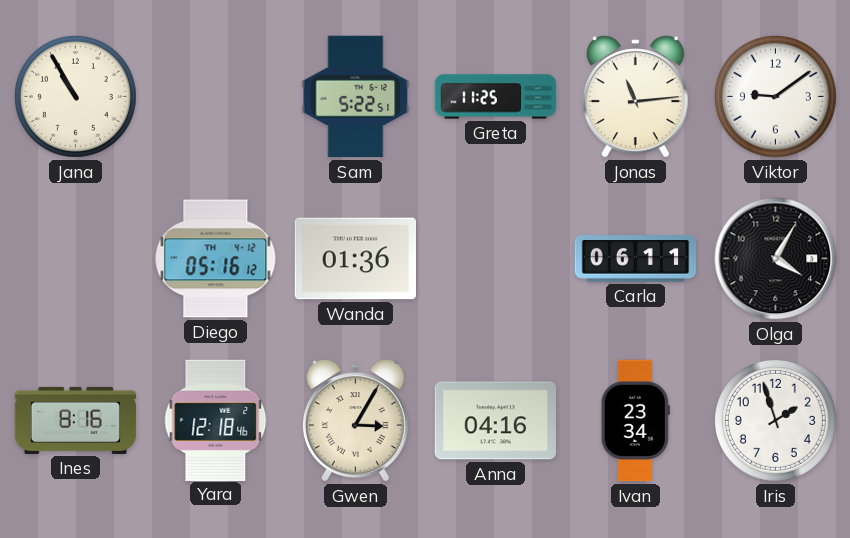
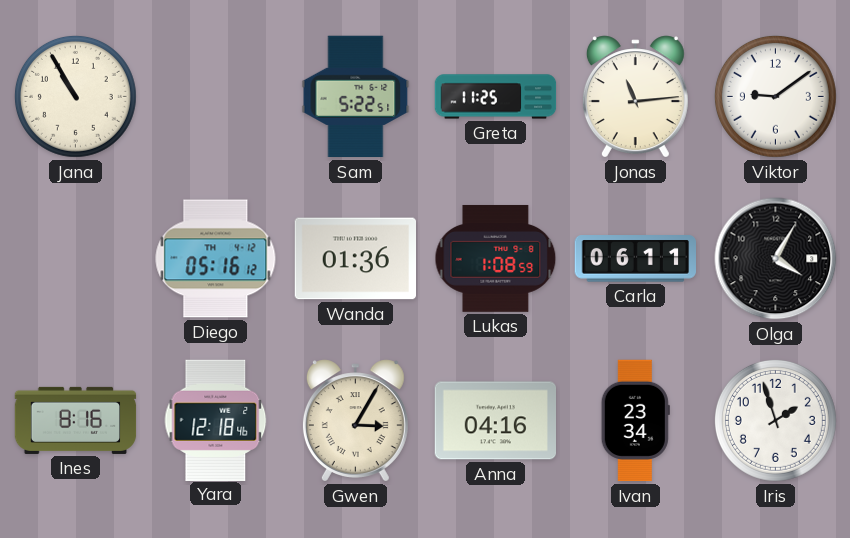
Lukas: none -> 1:08
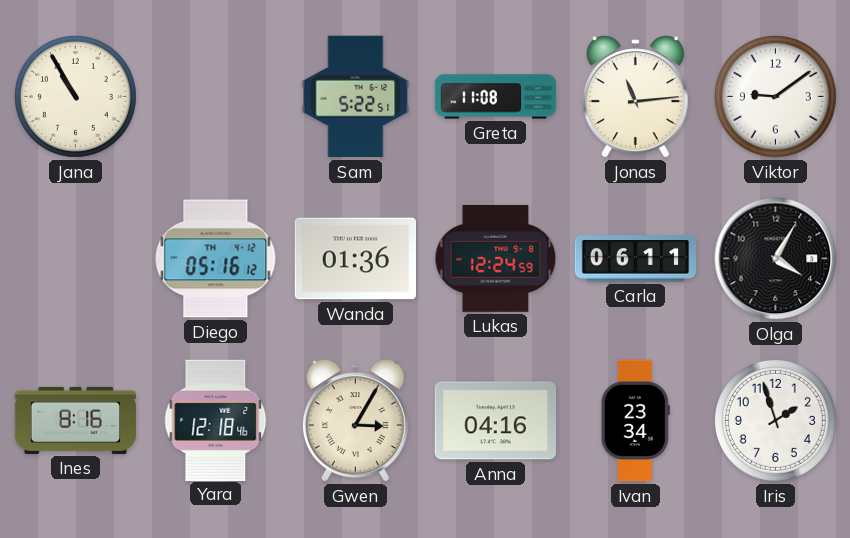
Greta: 11:25 -> 11:08
Lukas: 1:08 -> 12:24
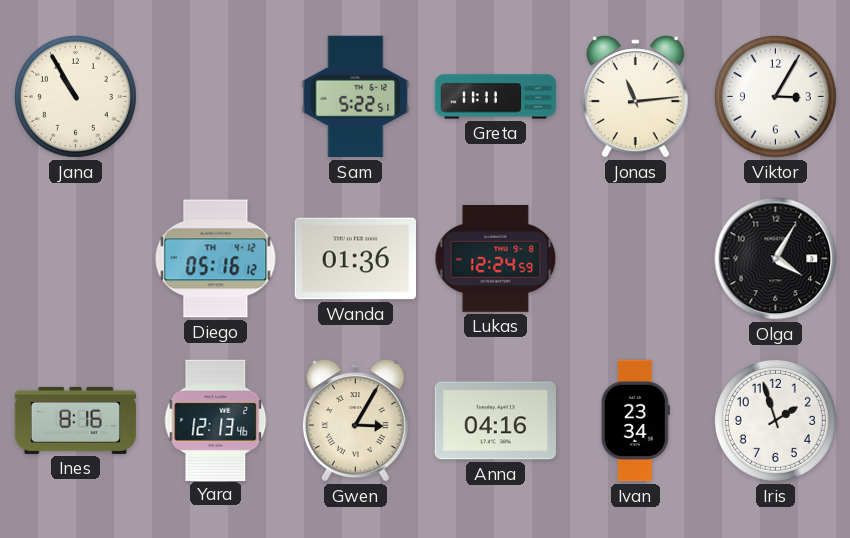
Greta: 11:08 -> 11:11
Viktor: 9:09 -> 3:05
Carla: 06:11 -> none
Yara: 12:18 -> 12:13
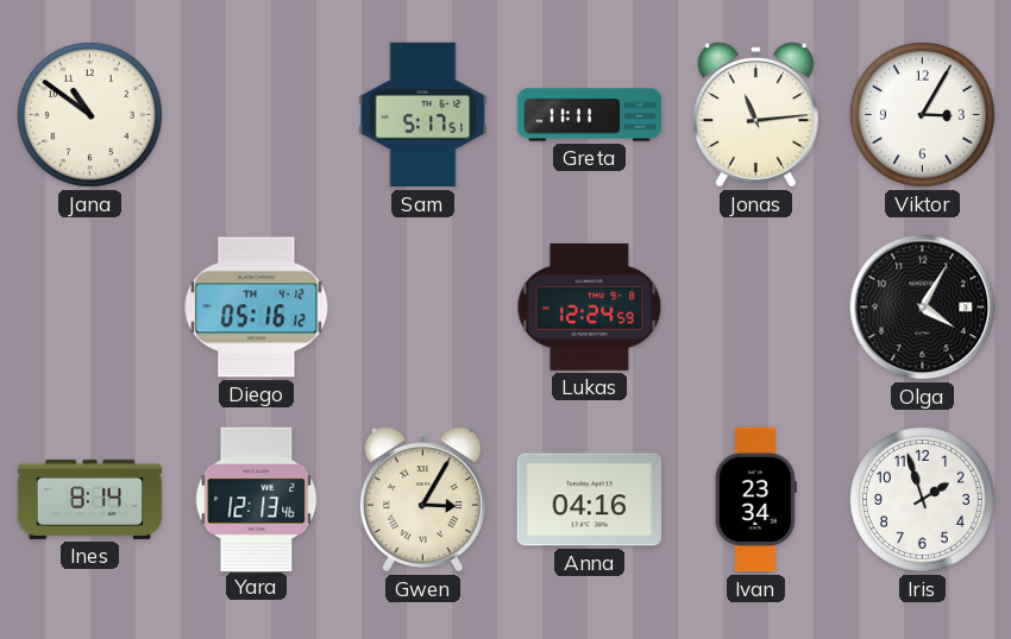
Jana: 10:55 -> 10:51
Sam: 5:22 -> 5:17
Wanda: 01:36 -> none
Ines: 8:16 -> 8:14
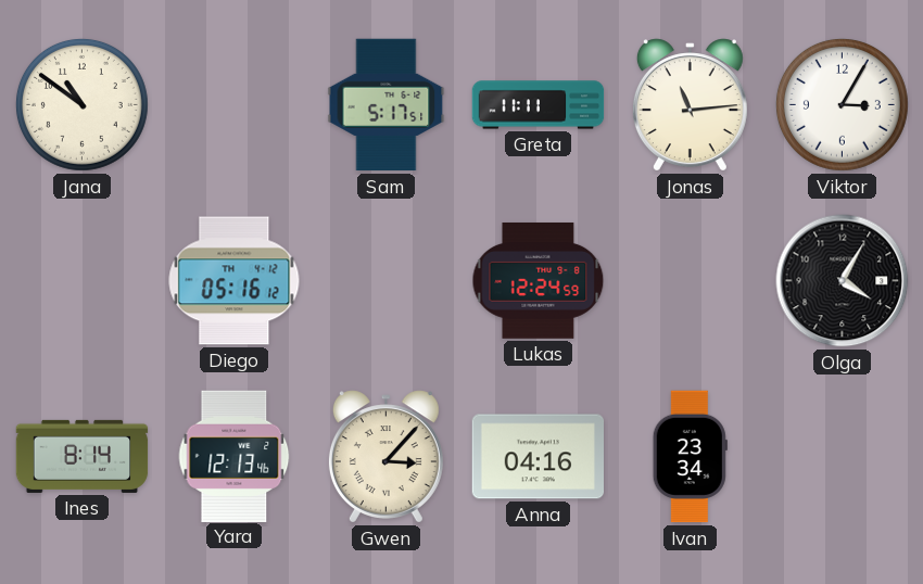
Gwen: 3:05 -> 3:07
Iris: 1:57 -> none
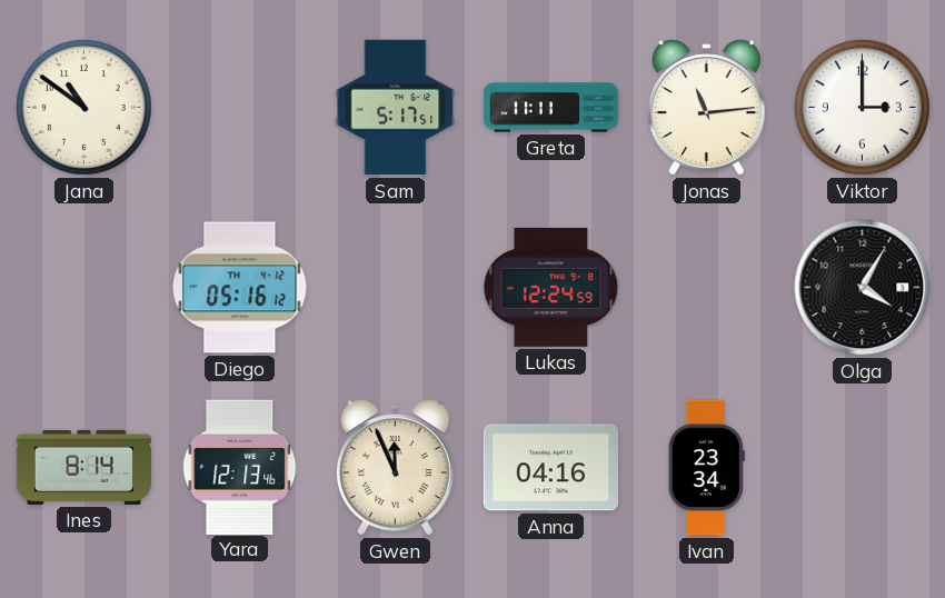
Viktor: 3:05 -> 3:00
Gwen: 3:07 -> 11:56
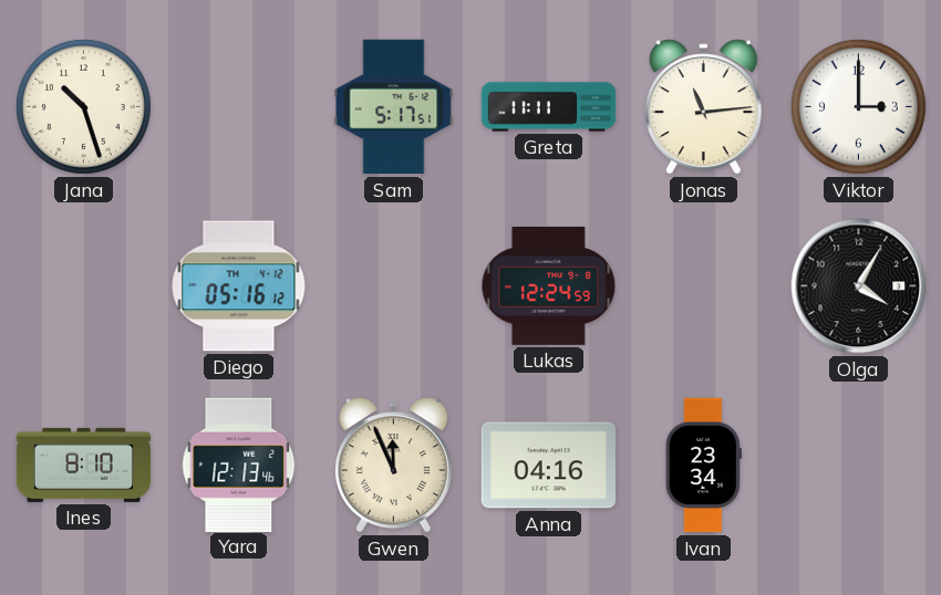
Jana: 10:51 -> 10:27
Ines: 8:14 -> 8:10
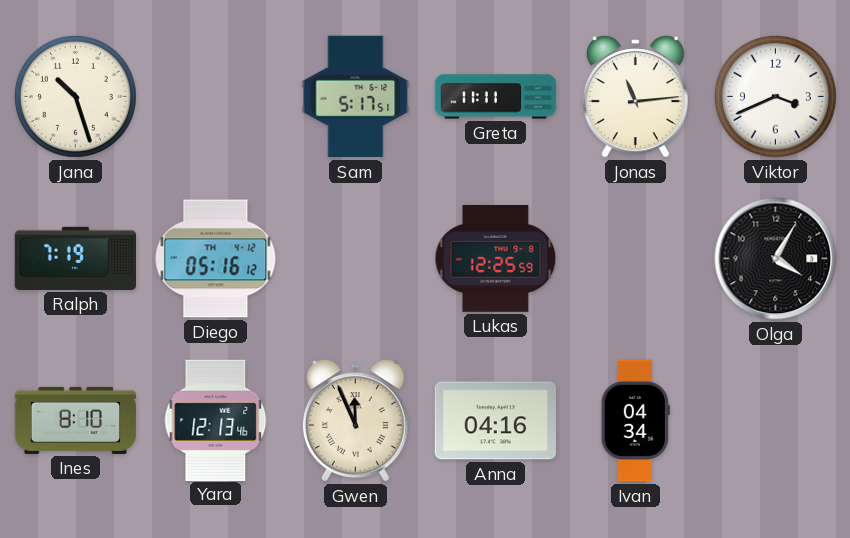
Viktor: 3:00 -> 3:41
Ralph: none -> 7:19
Lukas: 12:24 -> 12:25
Ivan: 23:34 -> 04:34
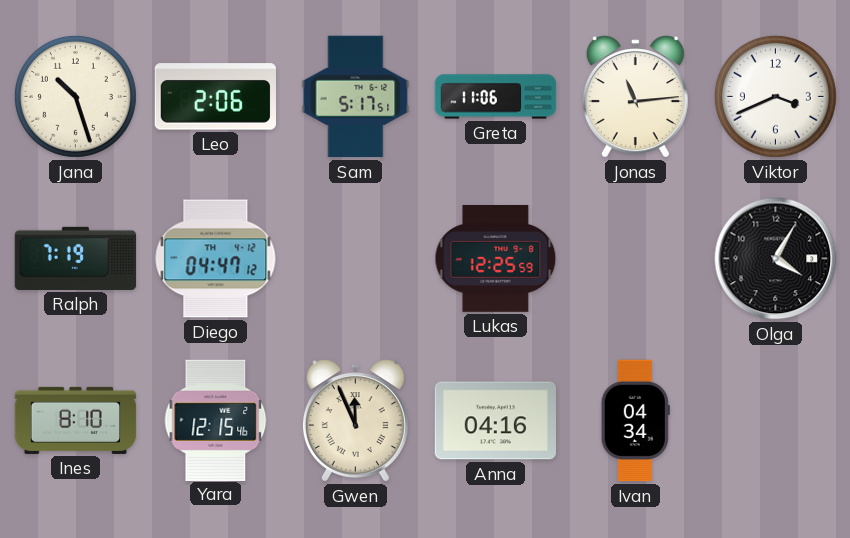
Leo: none -> 2:06
Greta: 11:11 -> 11:06
Diego: 05:16 -> 04:47
Yara: 12:13 -> 12:15
